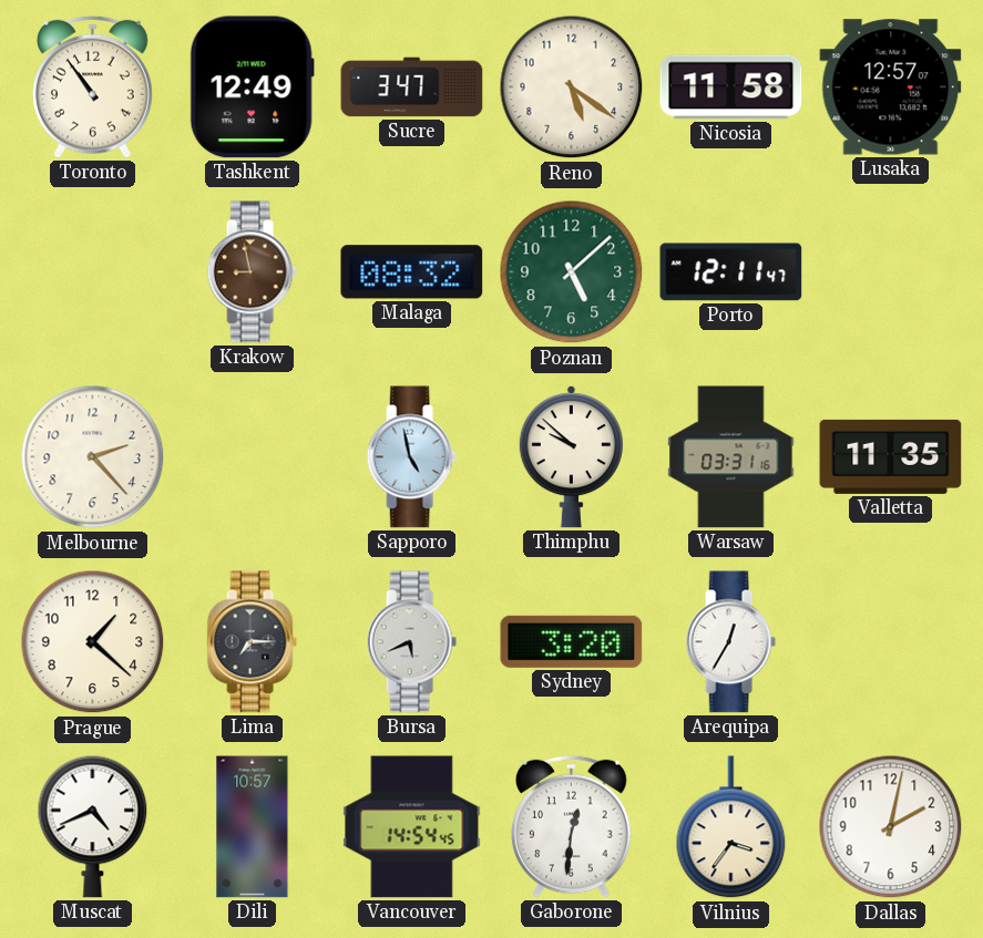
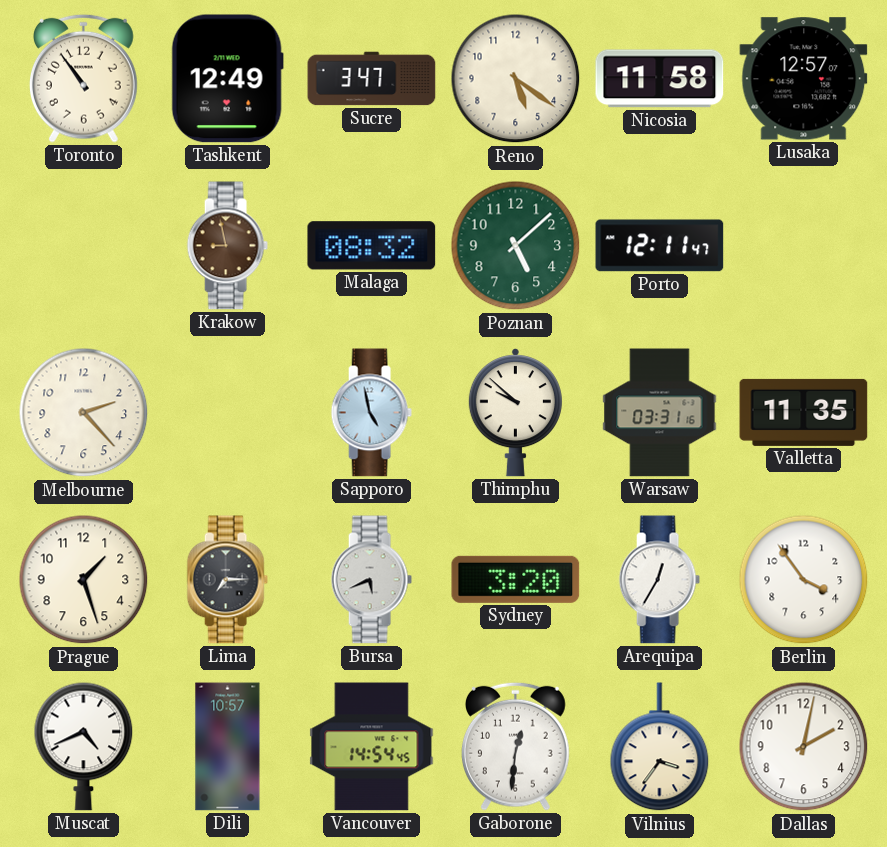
Prague: 1:22 -> 1:27
Berlin: none -> 3:54
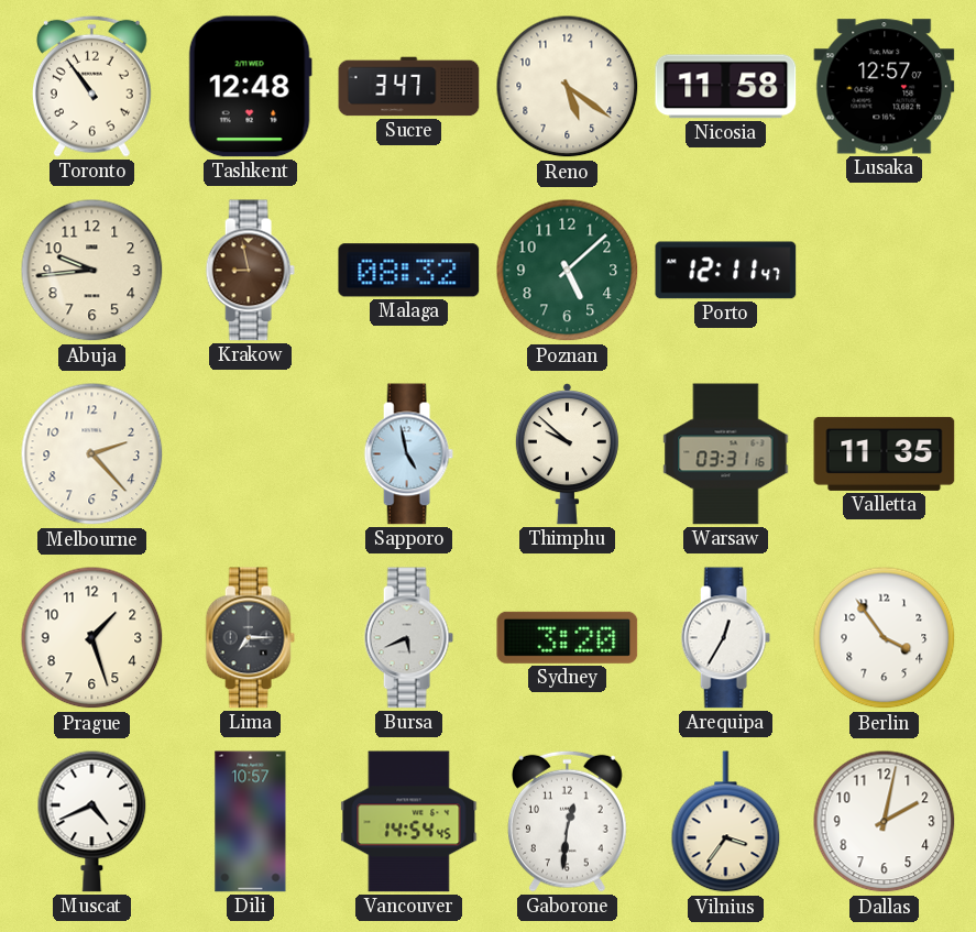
Tashkent: 12:49 -> 12:48
Abuja: none -> 9:44
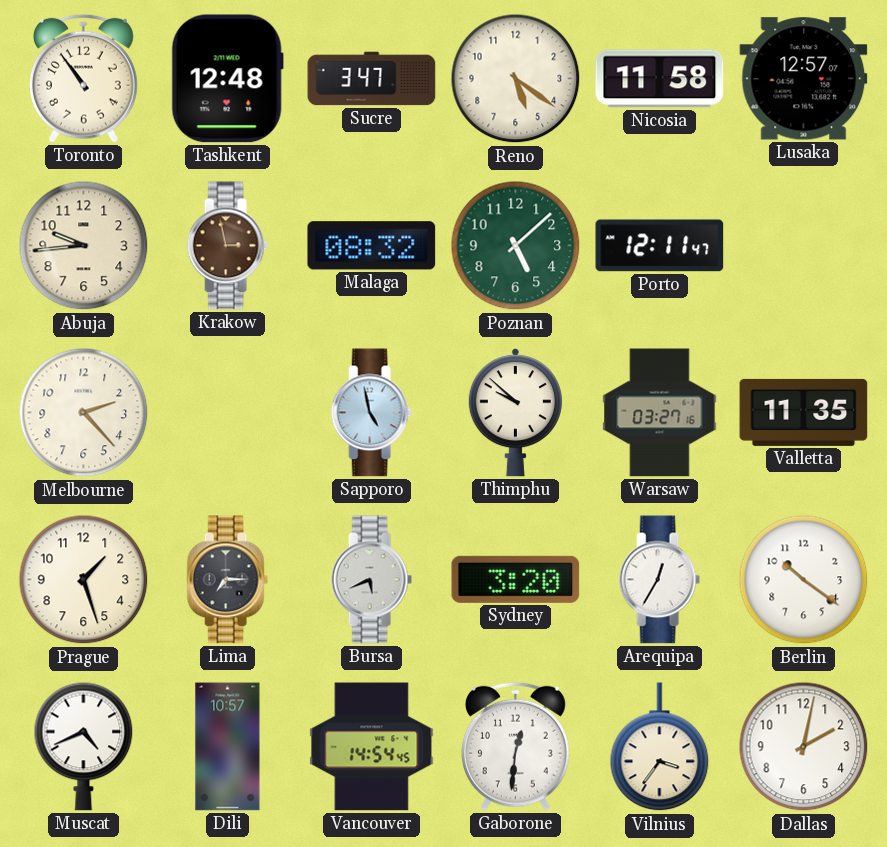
Krakow: 8:58 -> 2:58
Warsaw: 03:31 -> 03:27
Berlin: 3:54 -> 10:21
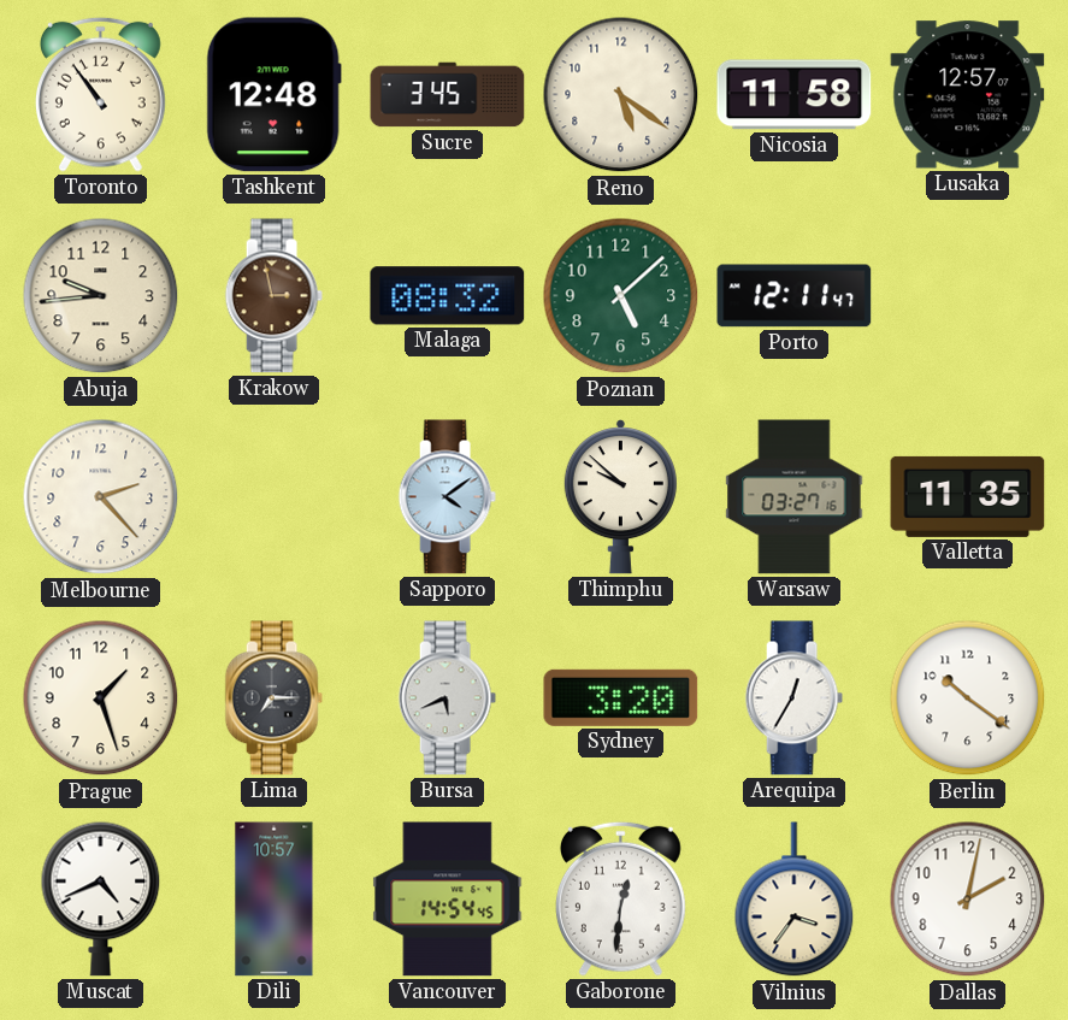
Sucre: 3:47 -> 3:45
Sapporo: 4:58 -> 4:09
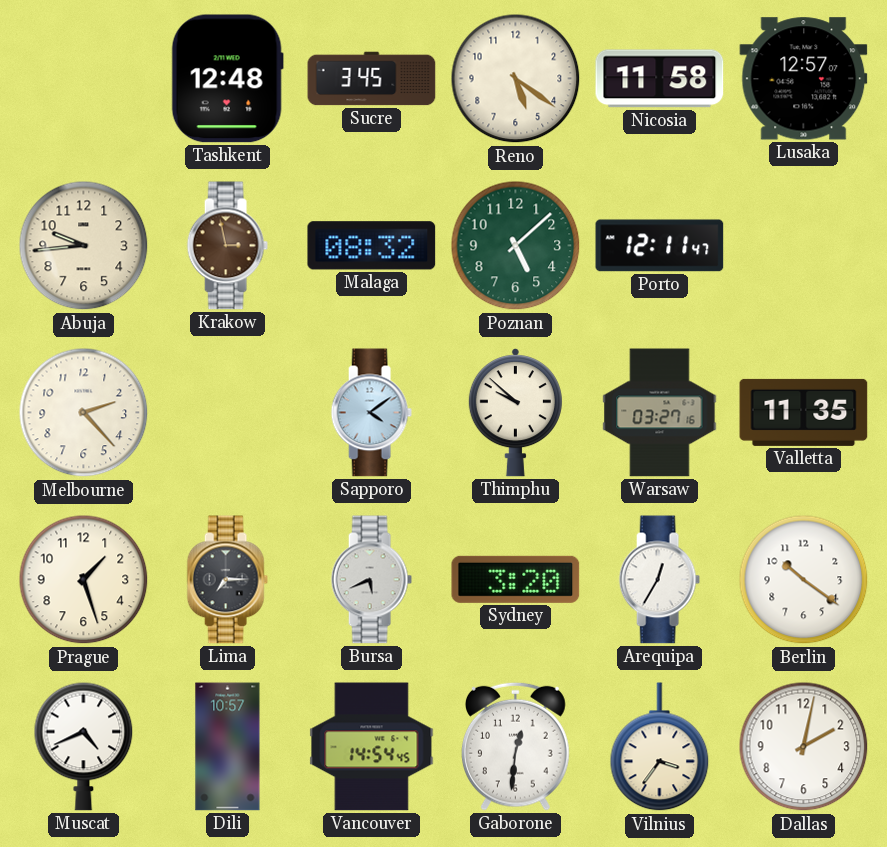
Toronto: 10:54 -> none
